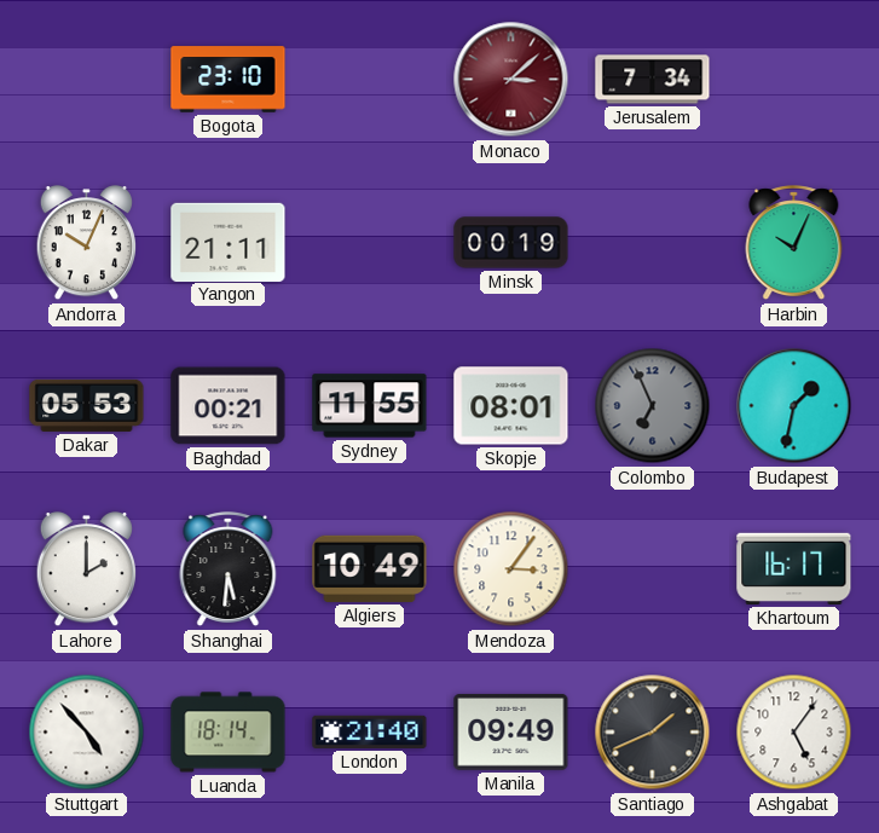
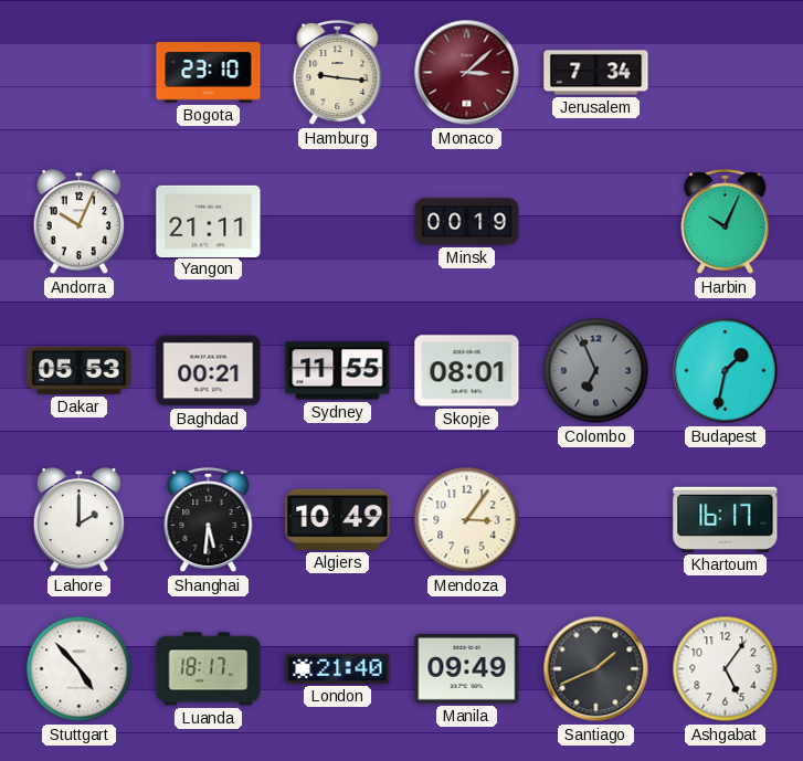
Hamburg: none -> 9:16
Luanda: 18:14 -> 18:17
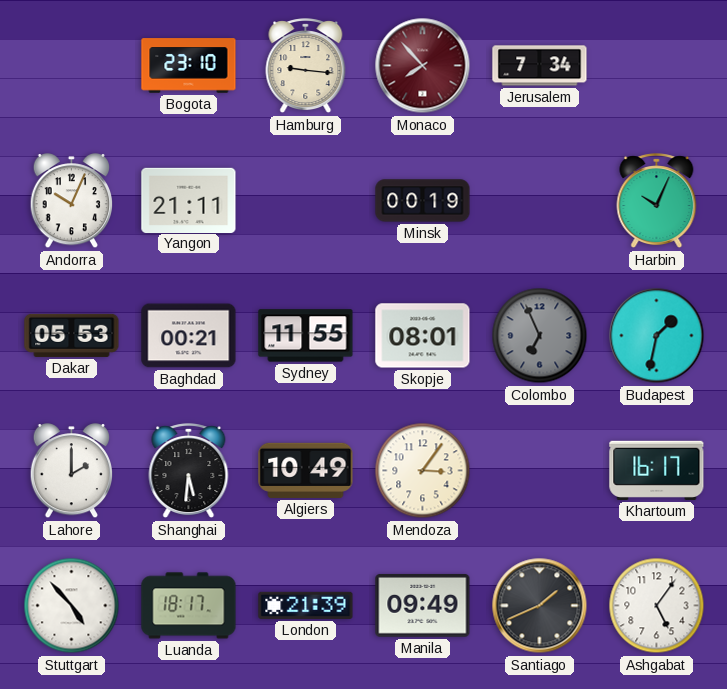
Monaco: 3:08 -> 7:53
London: 21:40 -> 21:39
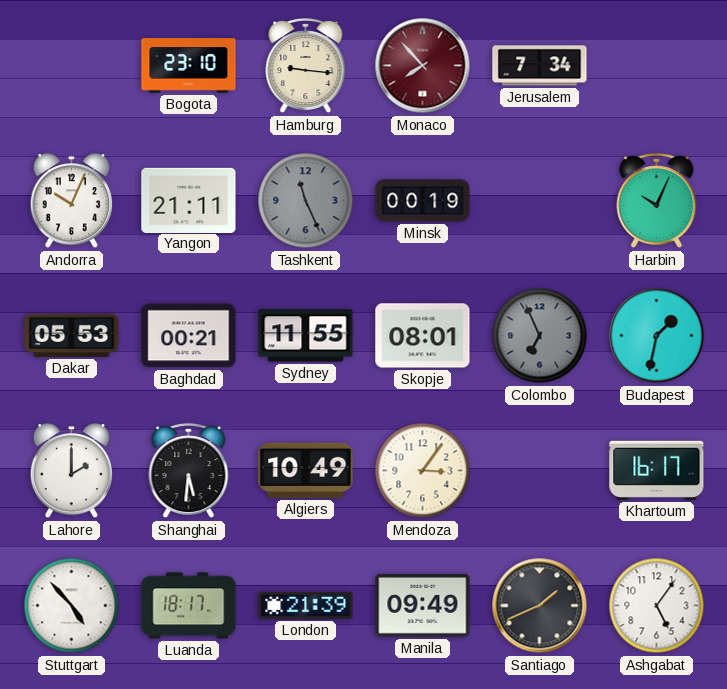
Tashkent: none -> 11:26
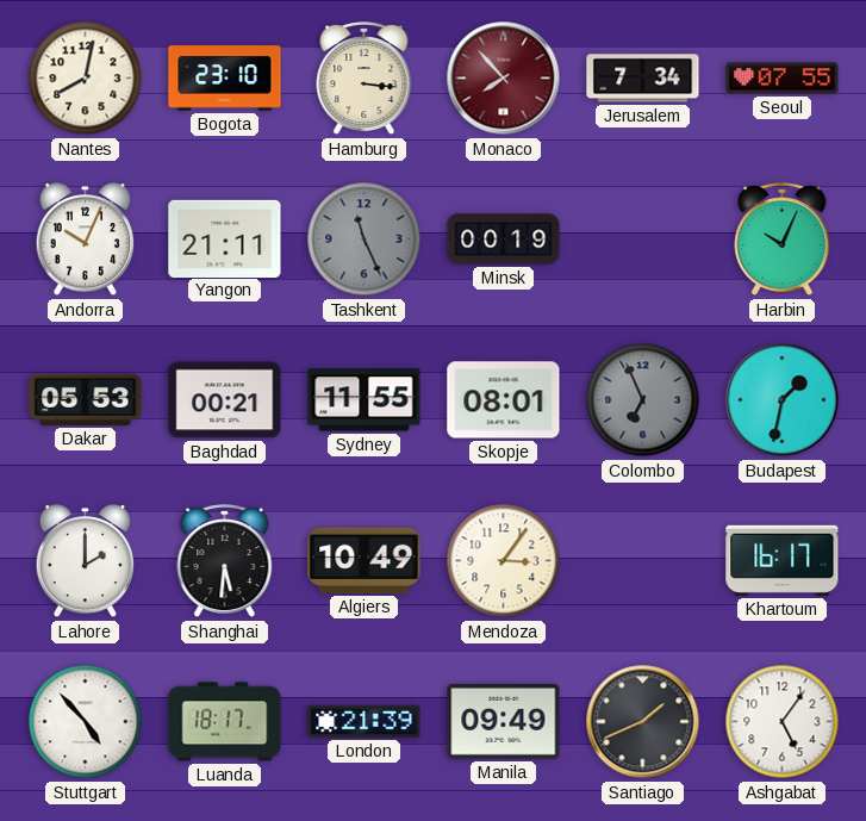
Nantes: none -> 8:02
Hamburg: 9:16 -> 3:16
Seoul: none -> 07:55
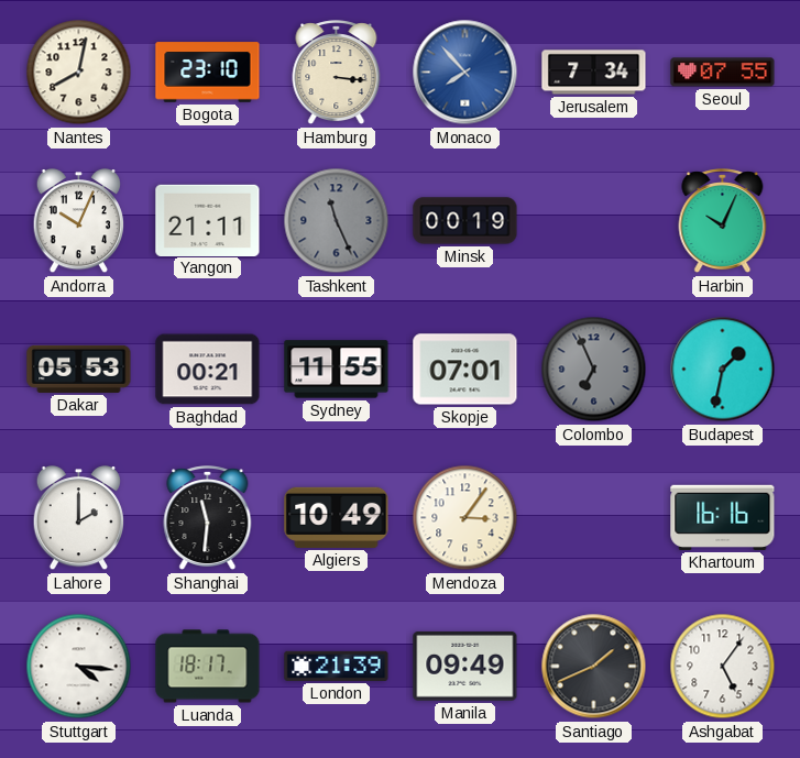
Monaco dial: burgundy -> blue
Skopje: 08:01 -> 07:01
Shanghai: 5:31 -> 11:31
Khartoum: 16:17 -> 16:16
Stuttgart: 4:53 -> 4:16
